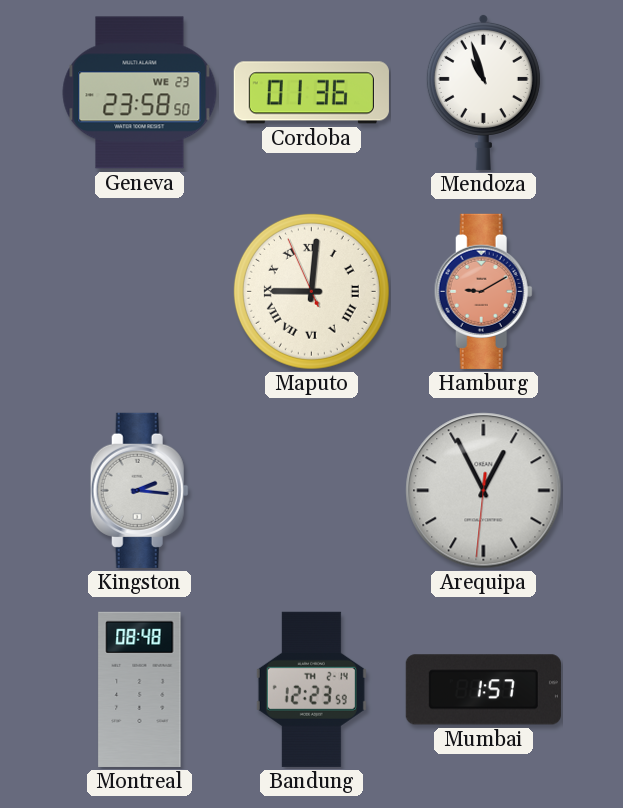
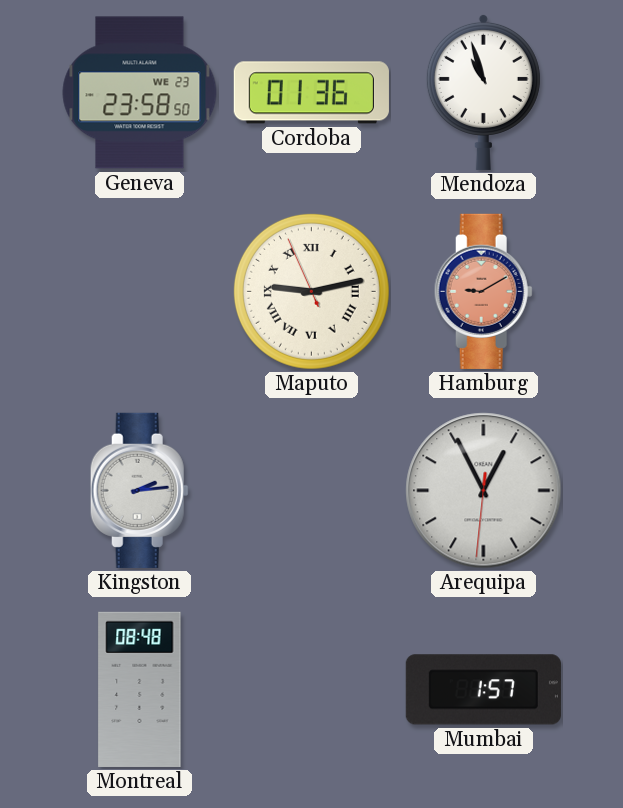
Maputo: 9:00 -> 9:12
Kingston: 2:16 -> 2:14
Bandung: 12:23 -> none
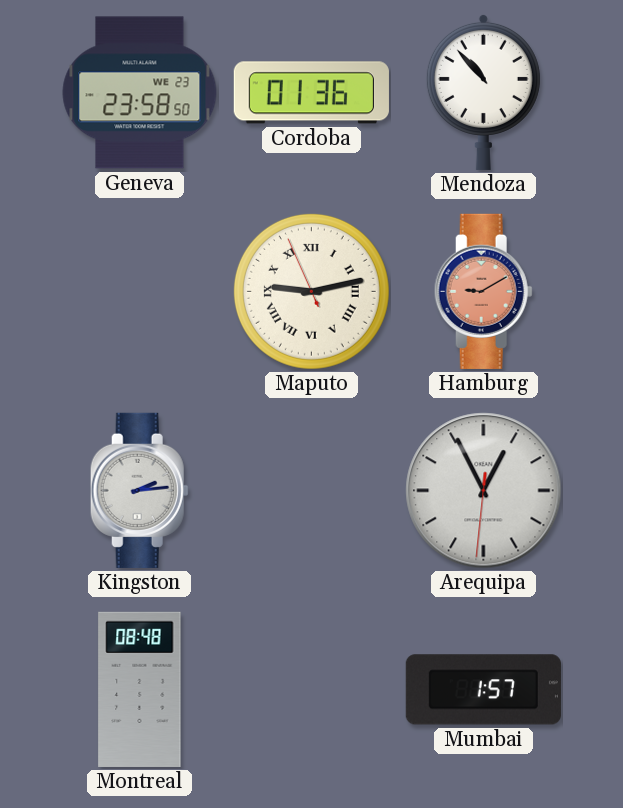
Mendoza: 10:57 -> 10:53
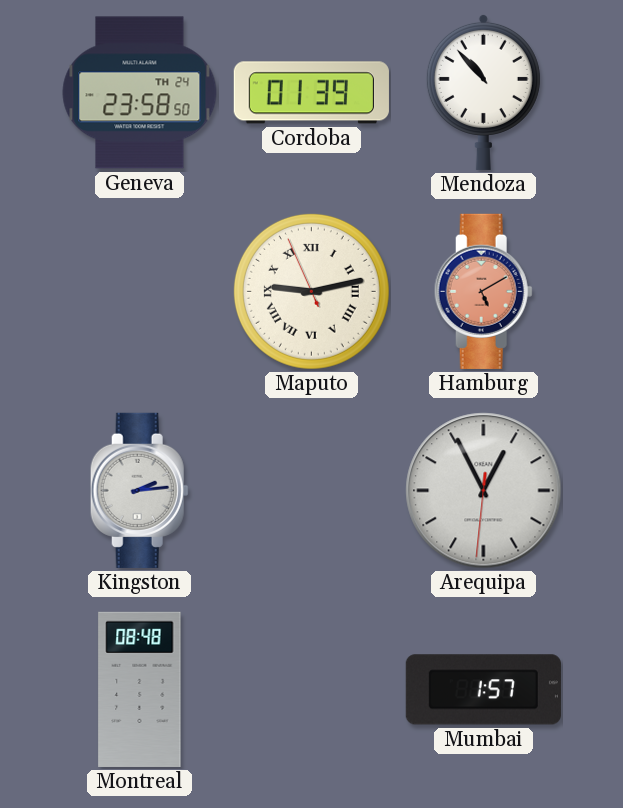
Geneva date: WE 23 -> TH 24
Cordoba: 01:36 -> 01:39
Hamburg: 9:10 -> 5:10
